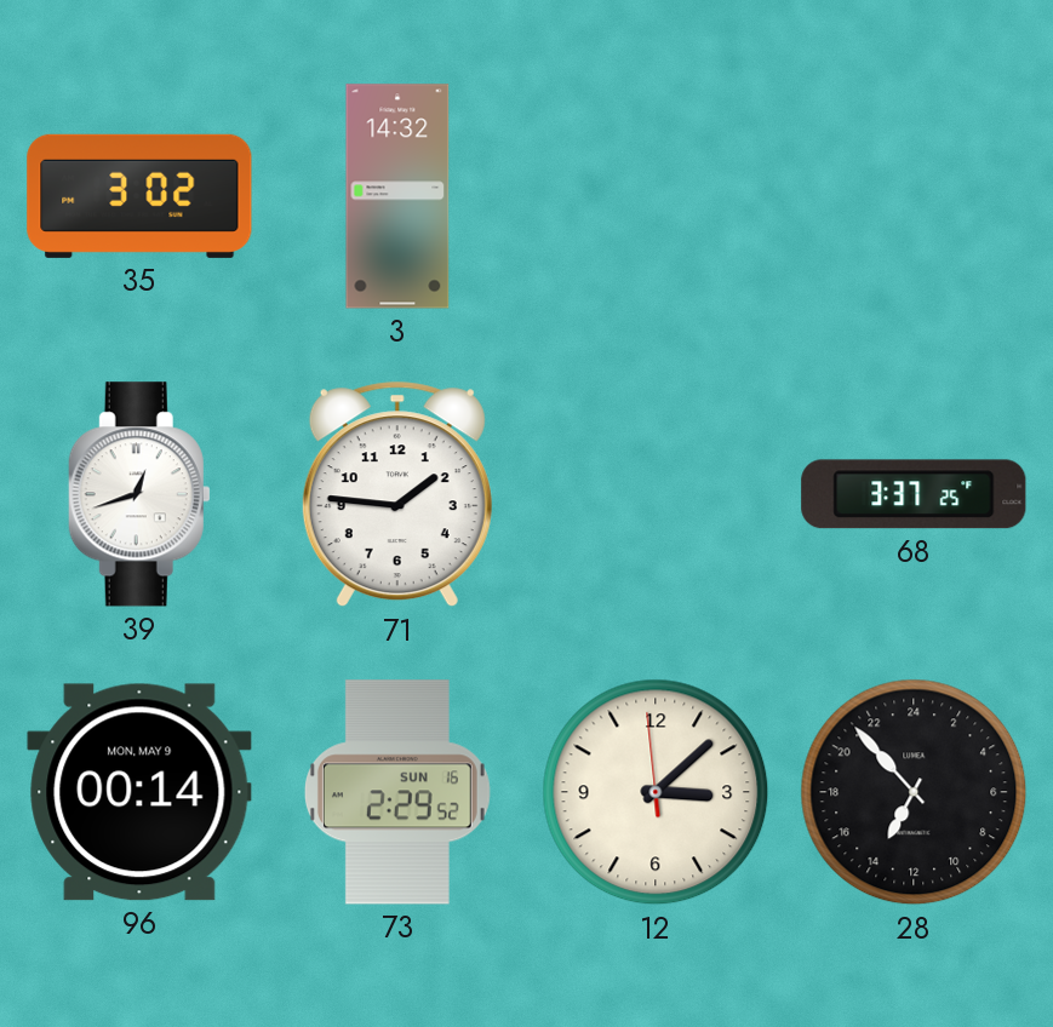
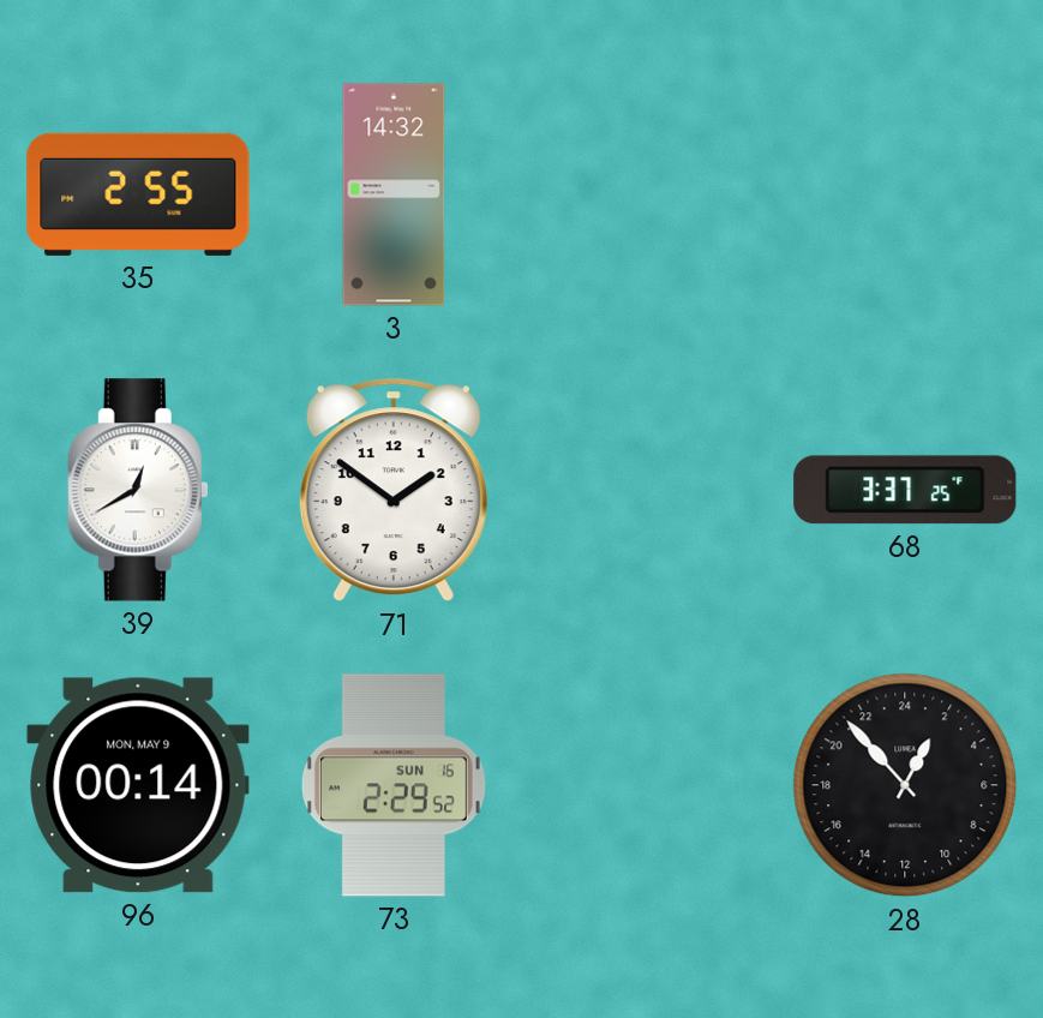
35: 3:02 -> 2:55
39: 12:42 -> 12:40
71: 1:46 -> 1:51
12: 3:07 -> none
28: 13:53 -> 1:53
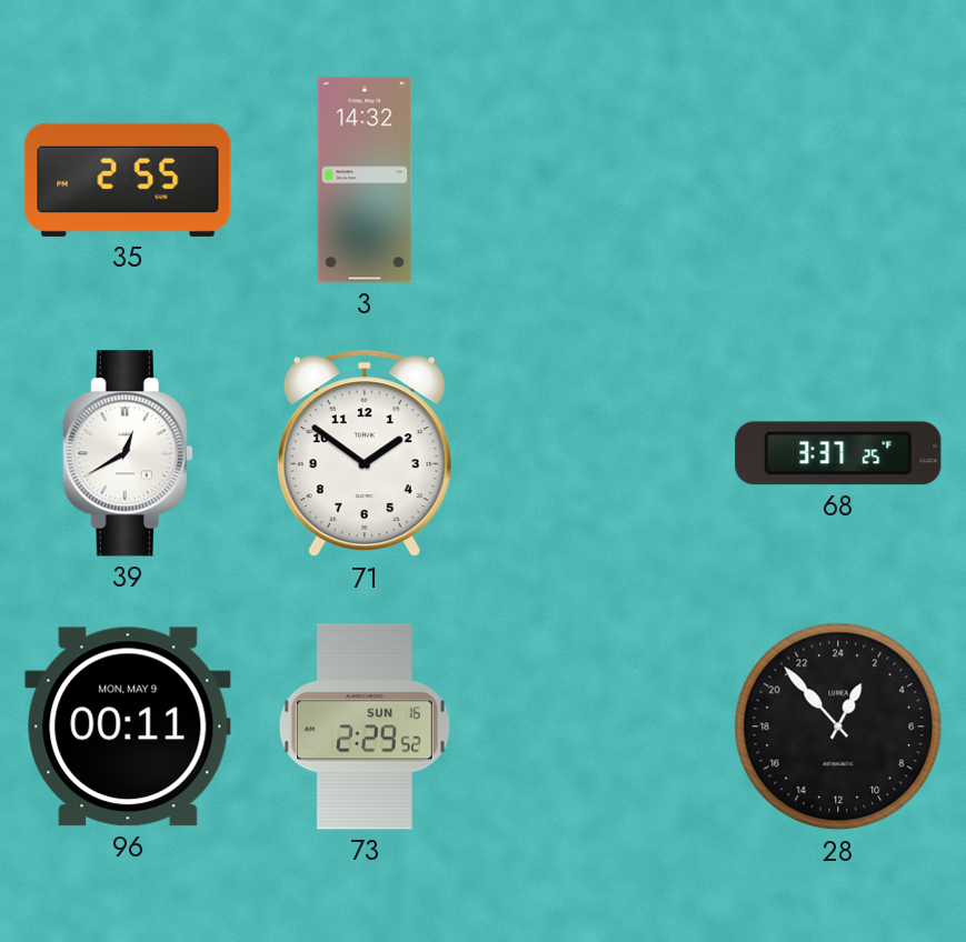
96: 00:14 -> 00:11
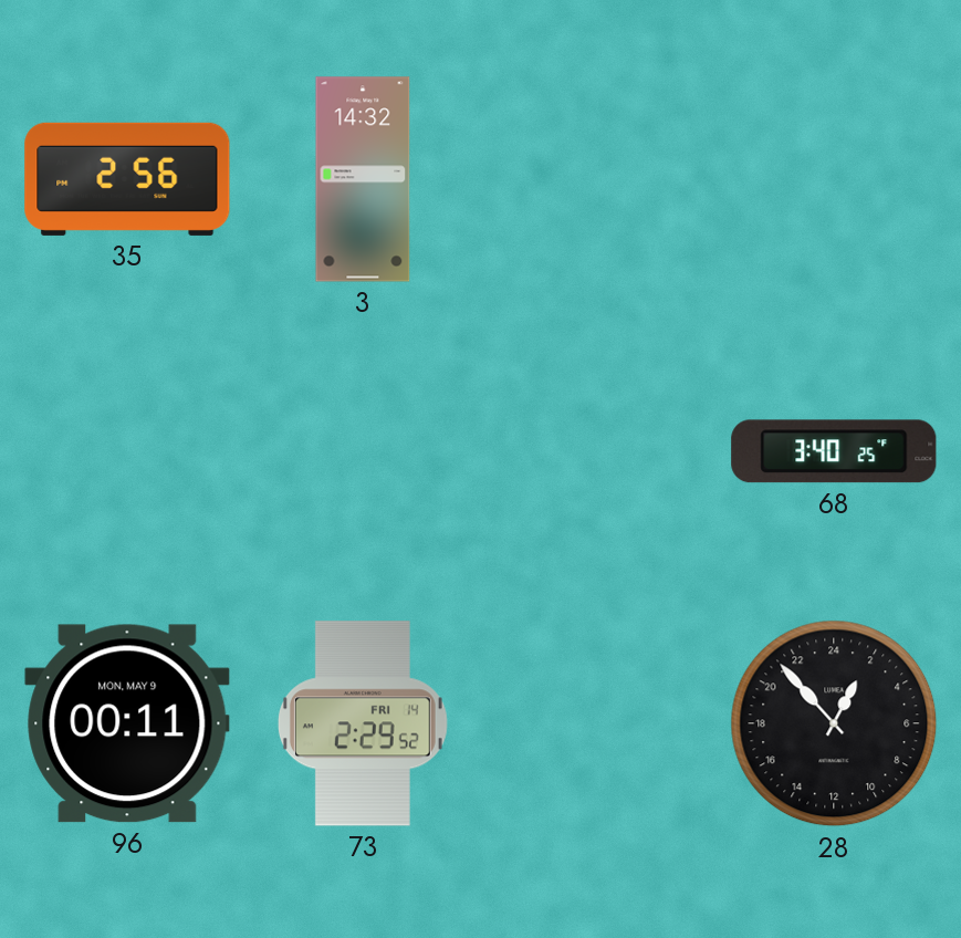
35: 2:55 -> 2:56
39: 12:40 -> none
71: 1:51 -> none
68: 3:37 -> 3:40
73 date: SUN 16 -> FRI 14
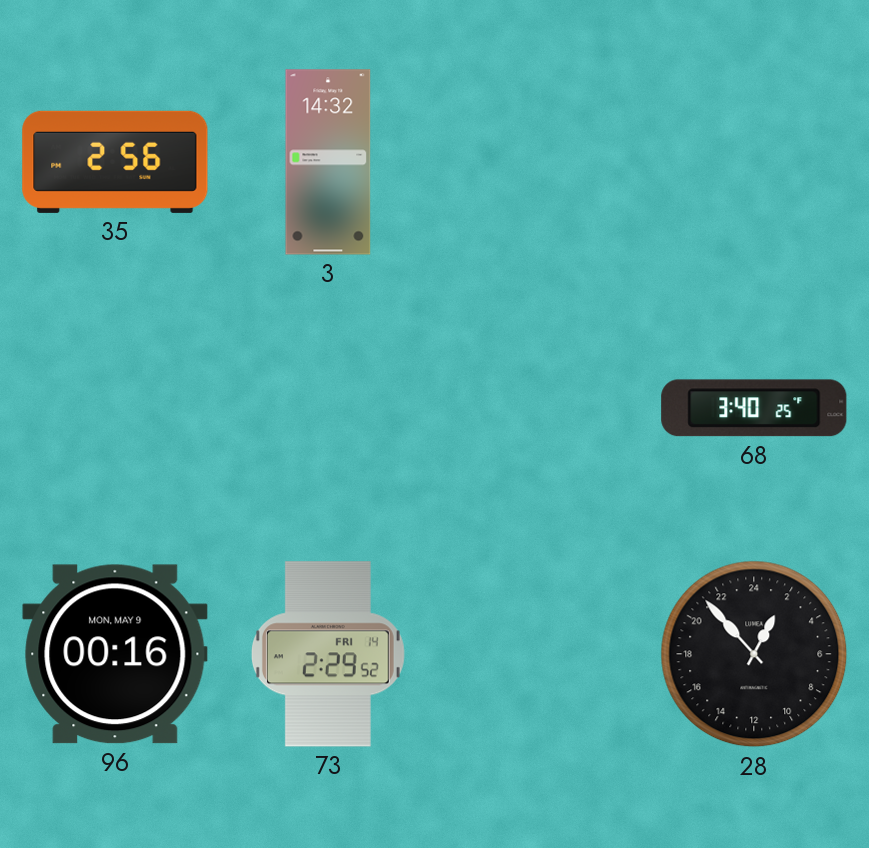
96: 00:11 -> 00:16
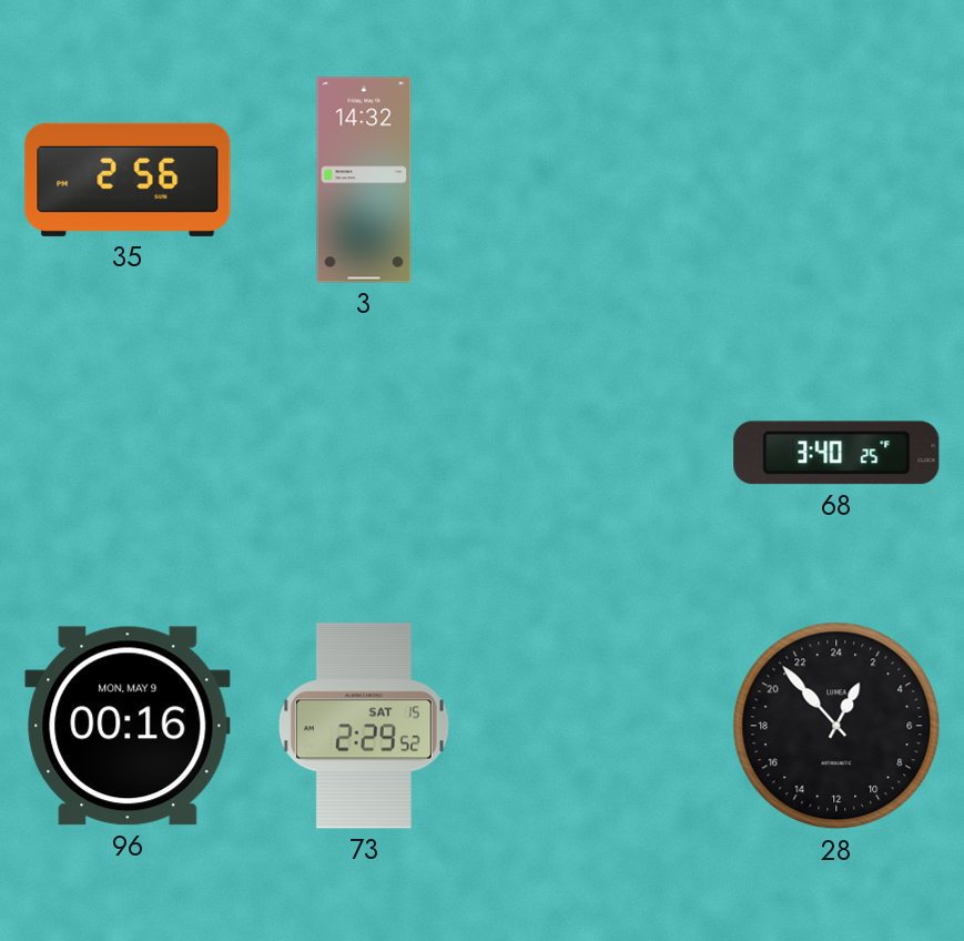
73 date: FRI 14 -> SAT 15
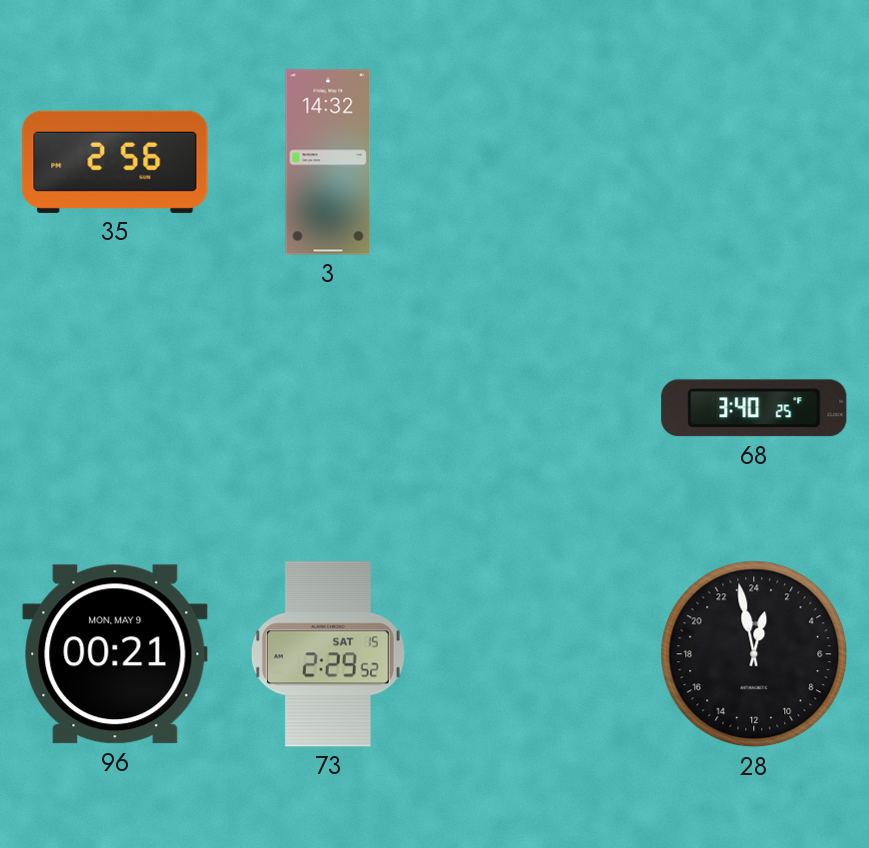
96: 00:16 -> 00:21
28: 1:53 -> 0:58
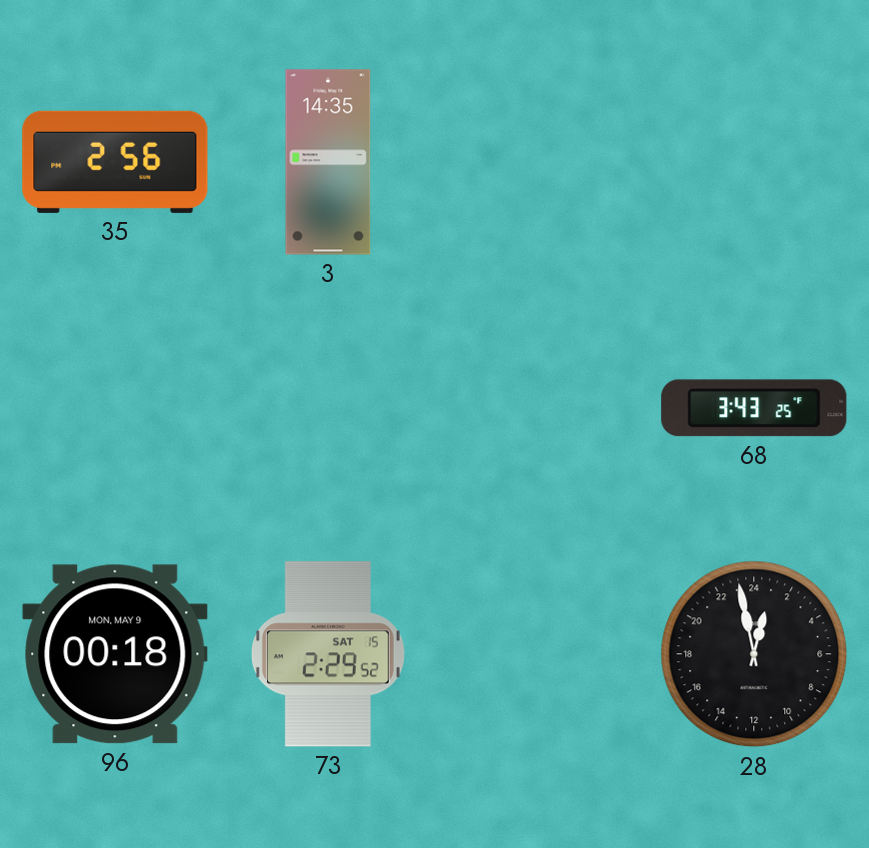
3: 14:32 -> 14:35
68: 3:40 -> 3:43
96: 00:21 -> 00:18
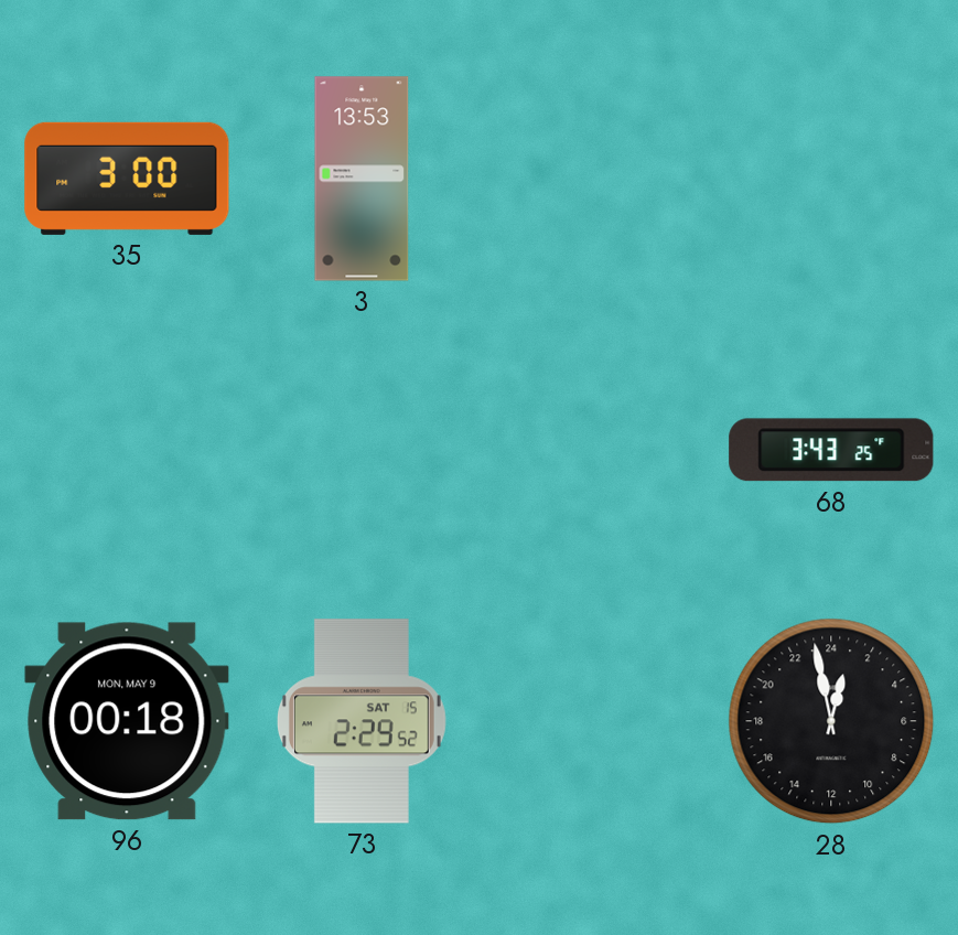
35: 2:56 -> 3:00
3: 14:35 -> 13:53
